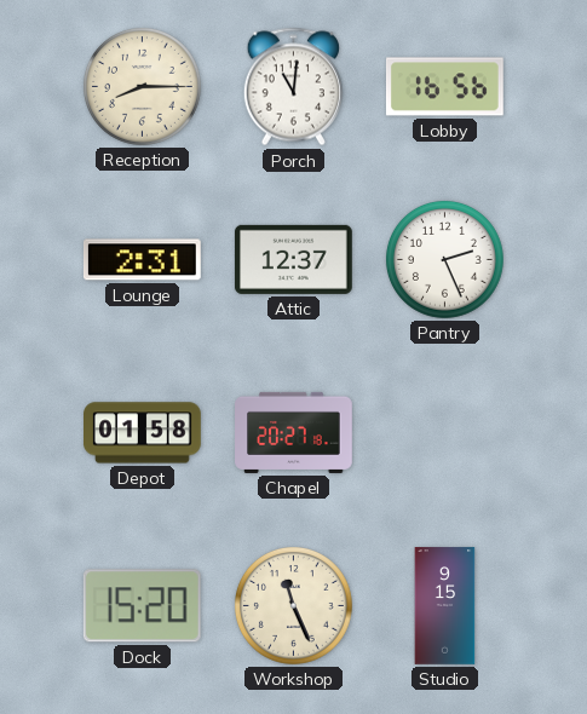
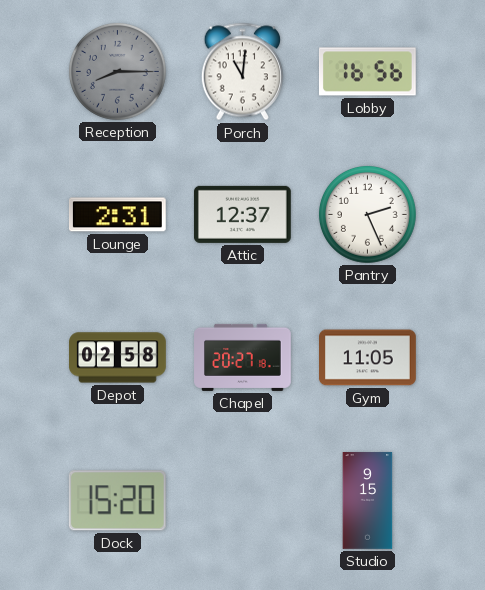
Reception dial: cream -> grey
Depot: 01:58 -> 02:58
Gym: none -> 11:05
Workshop: 11:26 -> none
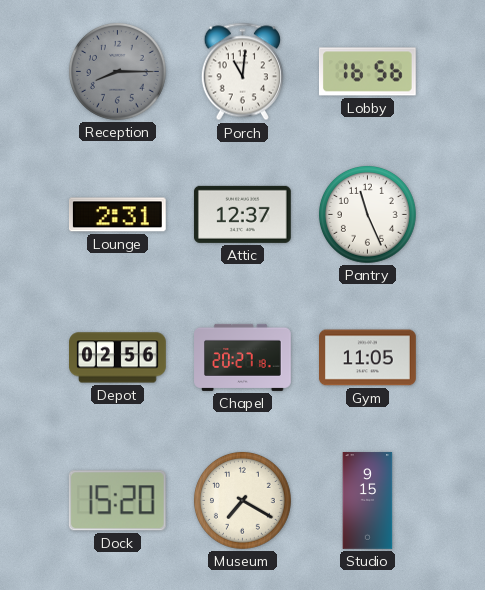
Pantry: 2:26 -> 11:26
Depot: 02:58 -> 02:56
Museum: none -> 7:20
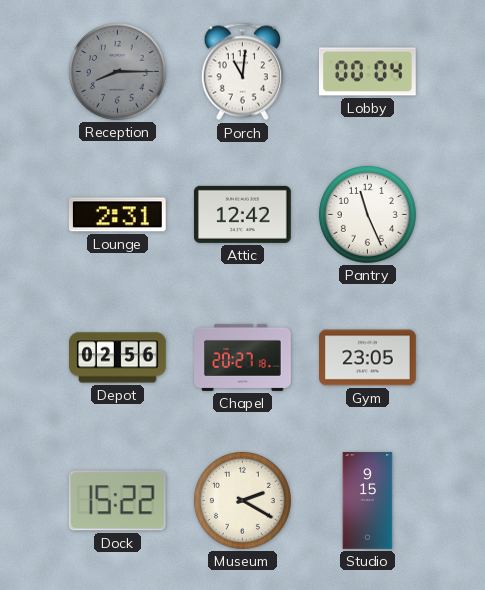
Lobby: 16:56 -> 00:04
Attic: 12:37 -> 12:42
Gym: 11:05 -> 23:05
Dock: 15:20 -> 15:22
Museum: 7:20 -> 2:20
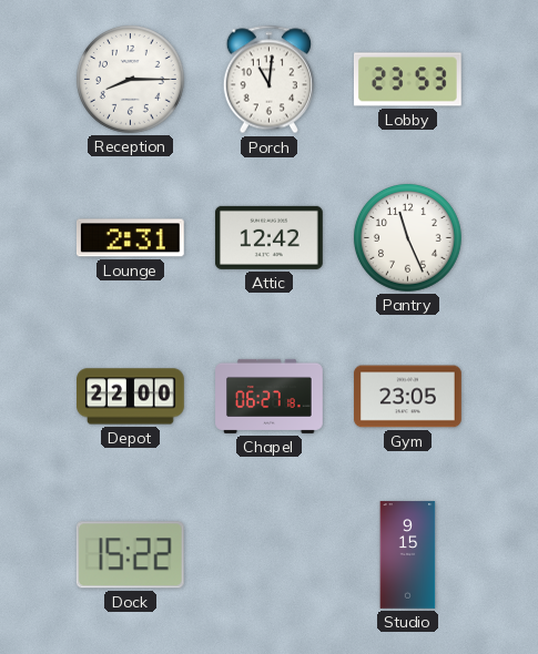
Reception dial: grey -> white
Lobby: 00:04 -> 23:53
Depot: 02:56 -> 22:00
Chapel: 20:27 -> 06:27
Museum: 2:20 -> none
